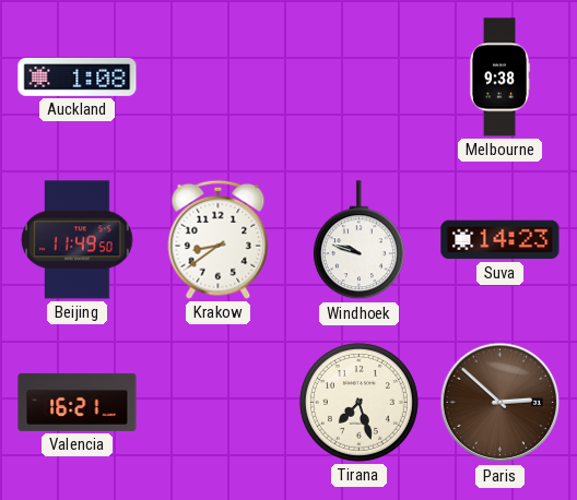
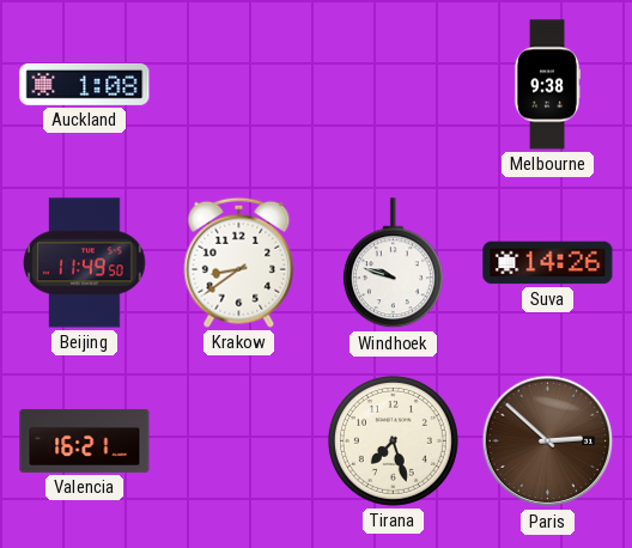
Suva: 14:23 -> 14:26
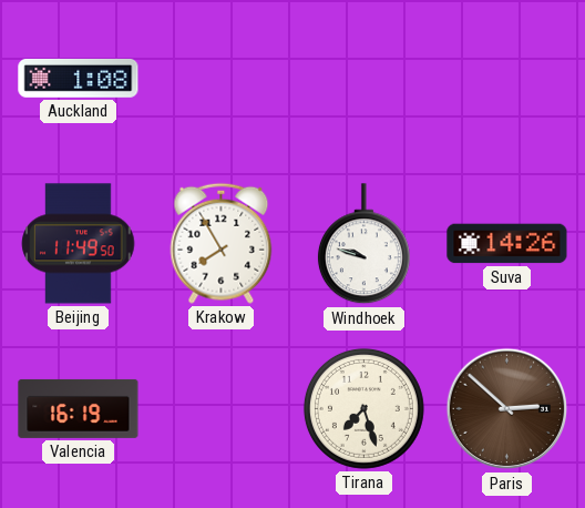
Melbourne: 9:38 -> none
Krakow: 8:39 -> 7:55
Valencia: 16:21 -> 16:19
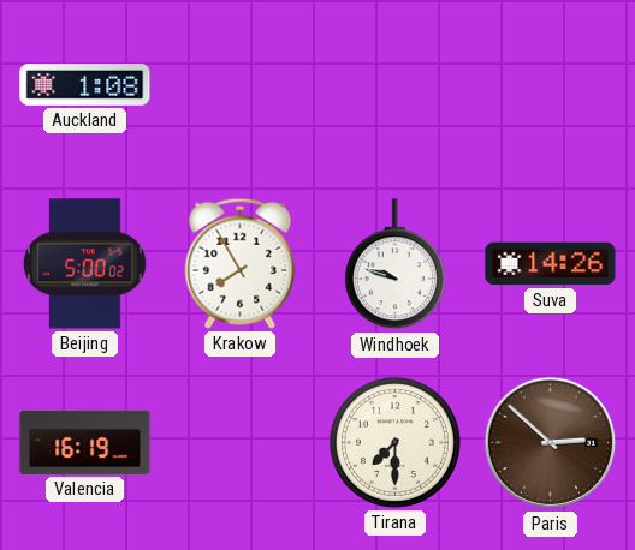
Beijing: 11:49 -> 5:00
Tirana: 7:27 -> 7:30
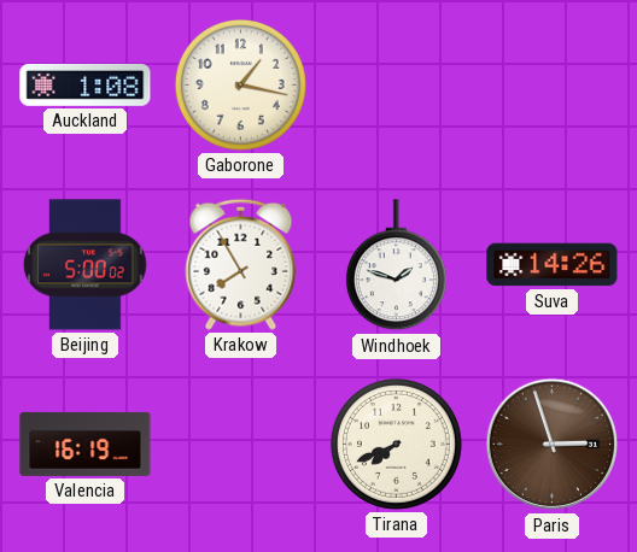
Gaborone: none -> 1:17
Windhoek: 9:48 -> 1:48
Tirana: 7:30 -> 7:41
Paris: 2:52 -> 2:57
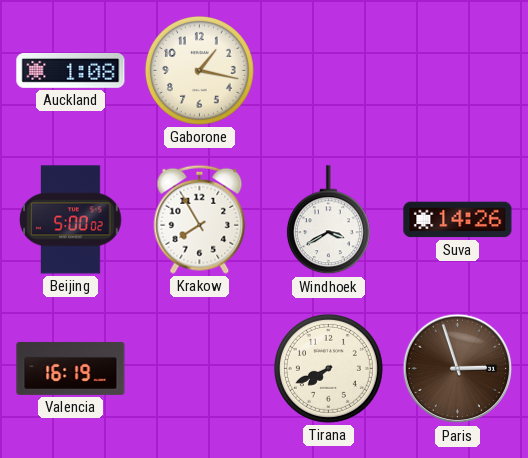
Windhoek: 1:48 -> 3:40
